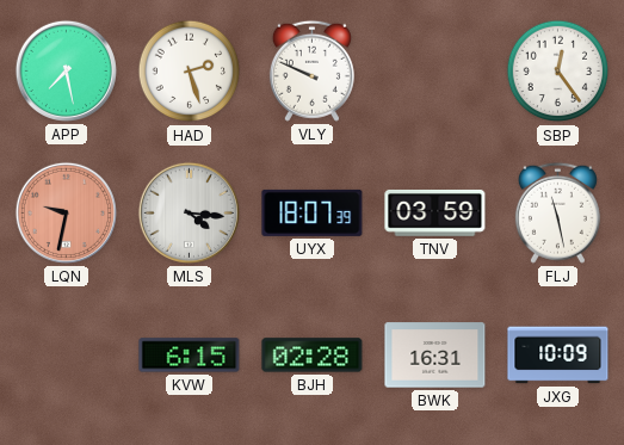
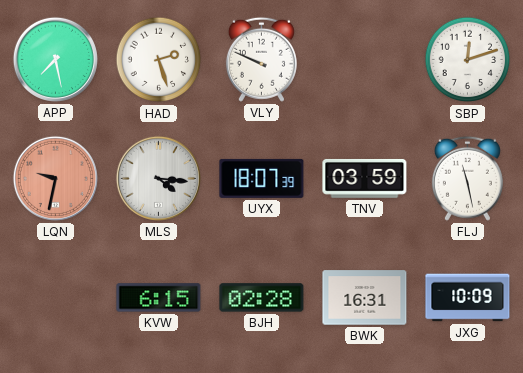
SBP: 12:24 -> 12:12
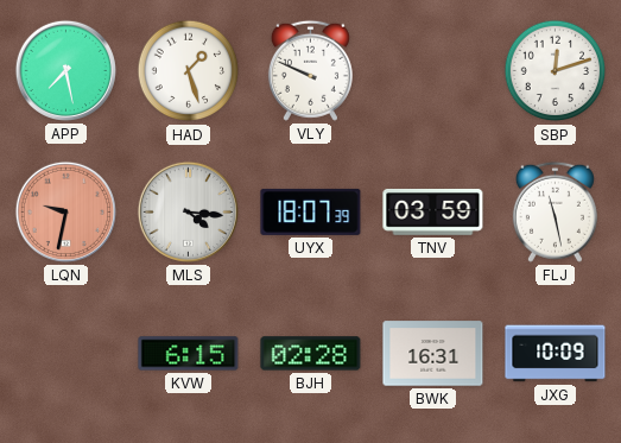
HAD: 2:27 -> 1:27
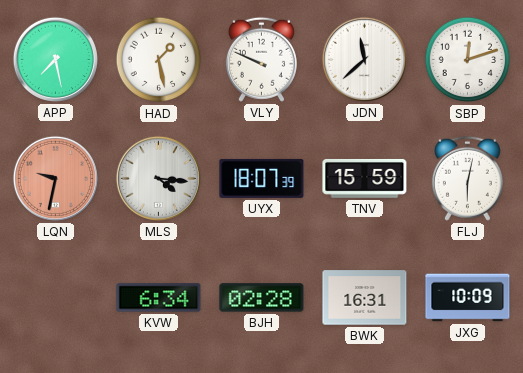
HAD: 1:27 -> 1:28
JDN: none -> 11:38
TNV: 03:59 -> 15:59
FLJ: 11:28 -> 6:02
KVW: 6:15 -> 6:34
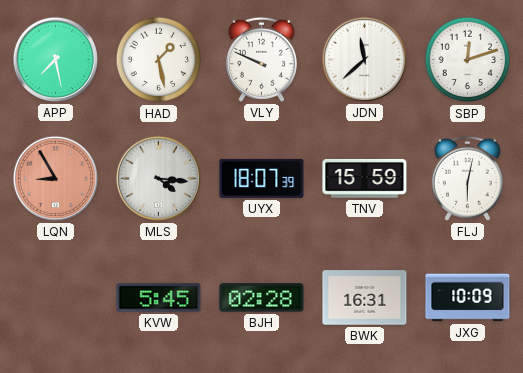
LQN: 9:32 -> 8:55
KVW: 6:34 -> 5:45
